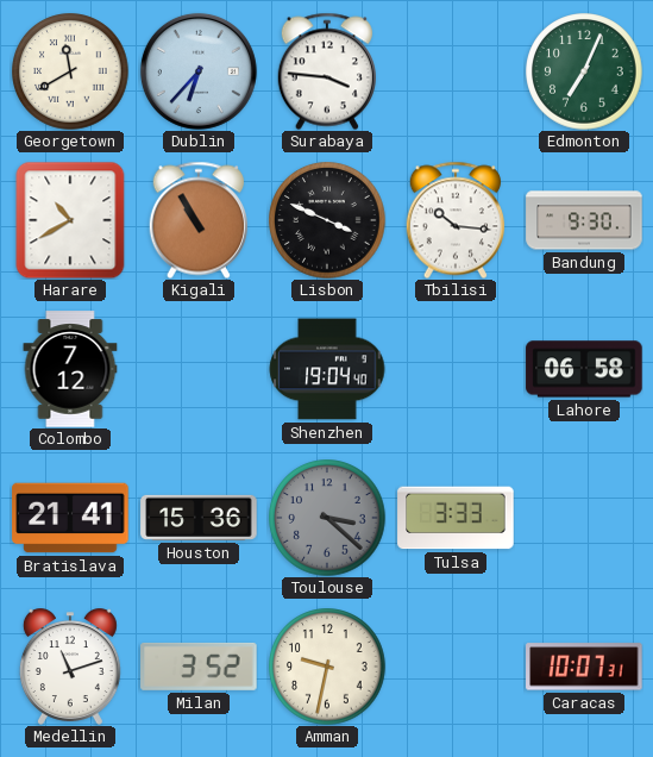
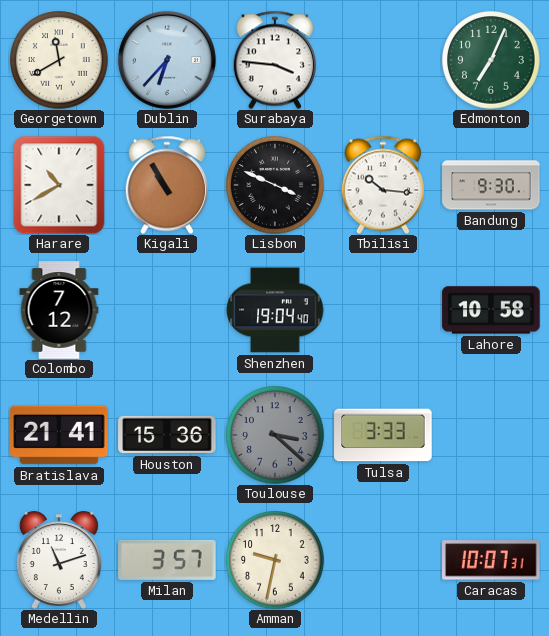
Lahore: 06:58 -> 10:58
Milan: 3:52 -> 3:57
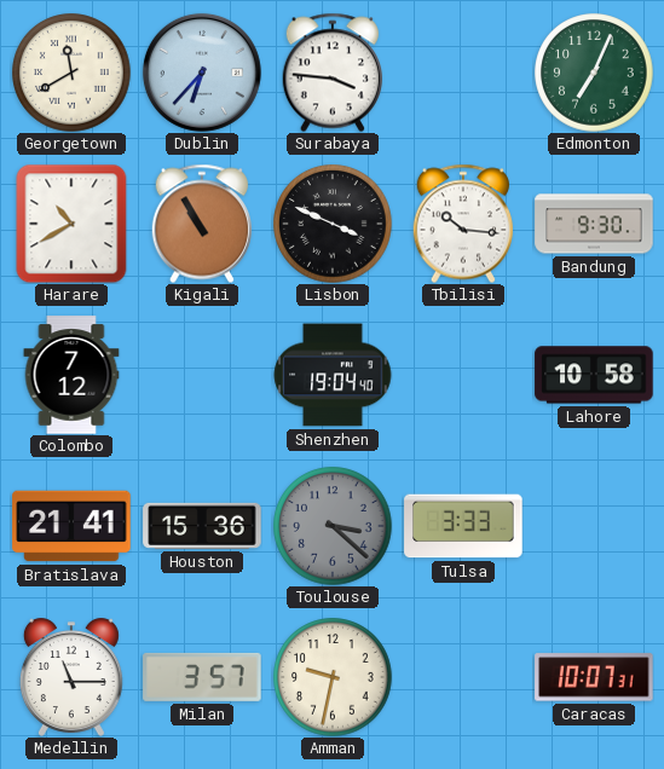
Medellin: 11:12 -> 11:15
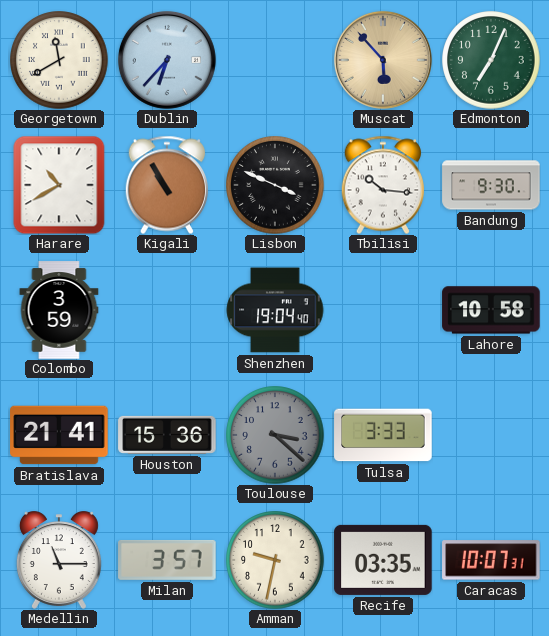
Surabaya: 3:46 -> none
Muscat: none -> 5:53
Colombo: 7:12 -> 3:59
Recife: none -> 03:35
